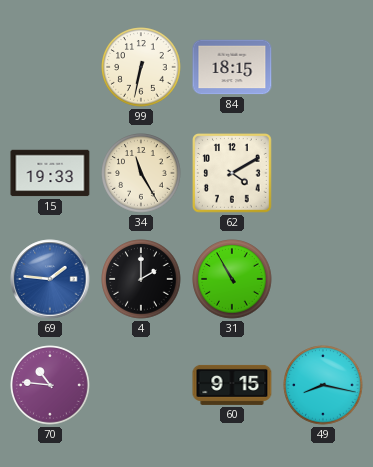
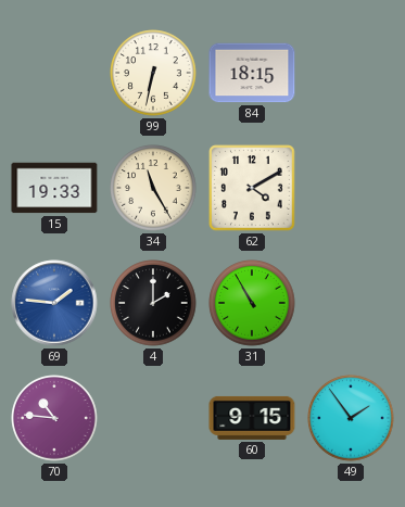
49: 8:17 -> 1:54
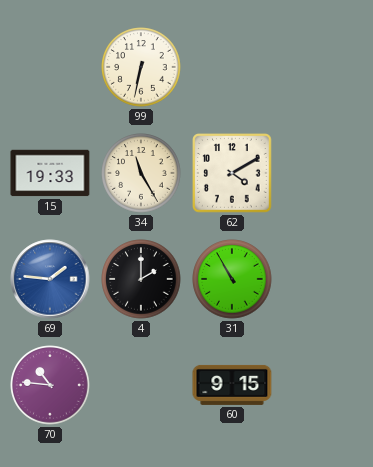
84: 18:15 -> none
49: 1:54 -> none
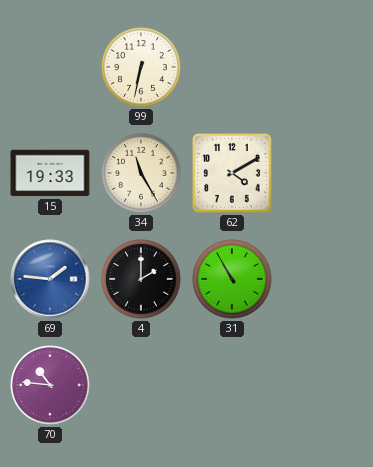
60: 9:15 -> none
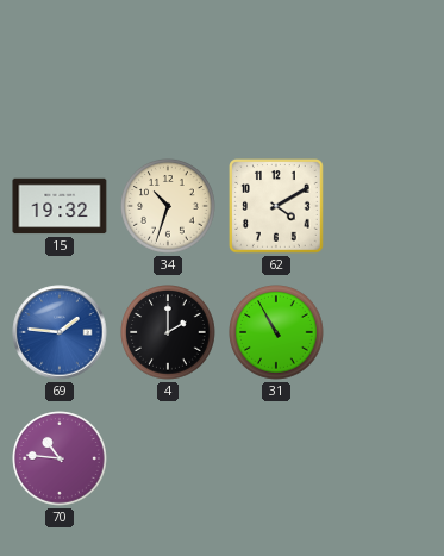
99: 6:32 -> none
15: 19:33 -> 19:32
34: 11:25 -> 10:33
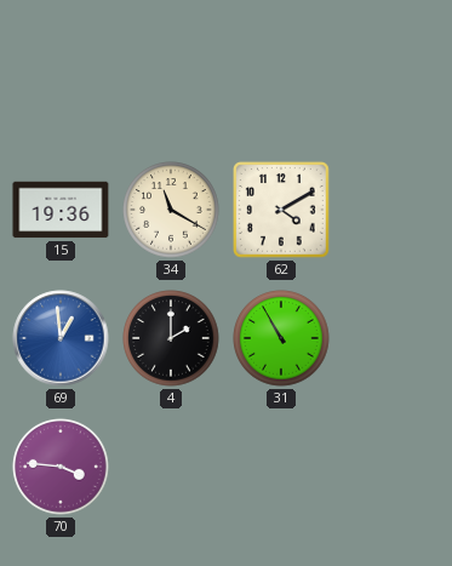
15: 19:32 -> 19:36
34: 10:33 -> 11:20
69: 1:46 -> 12:59
70: 10:46 -> 3:46
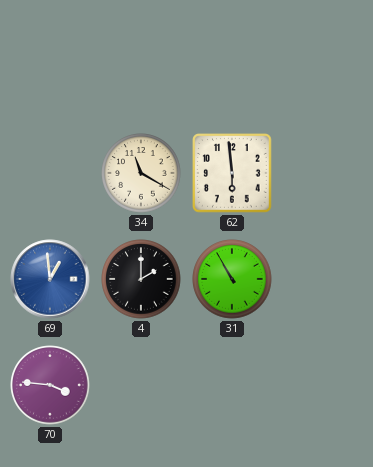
15: 19:36 -> none
62: 4:10 -> 5:59
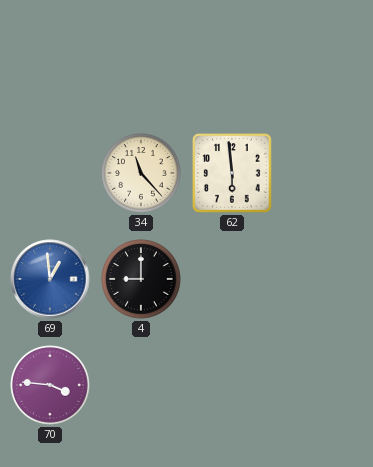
34: 11:20 -> 11:23
4: 2:00 -> 9:00
31: 10:55 -> none
